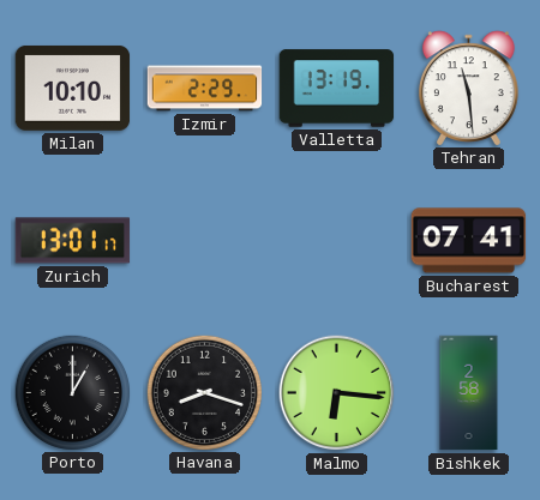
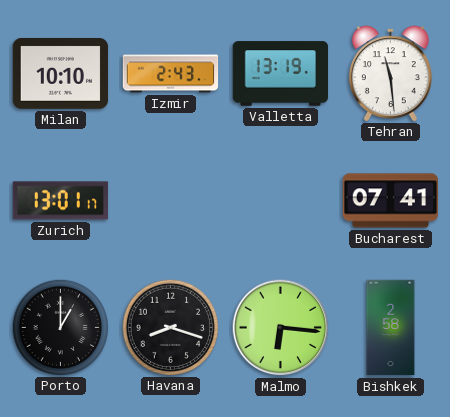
Izmir: 2:29 -> 2:43
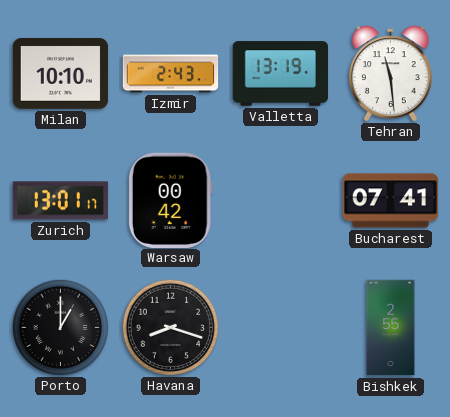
Warsaw: none -> 00:42
Malmo: 6:16 -> none
Bishkek: 2:58 -> 2:55
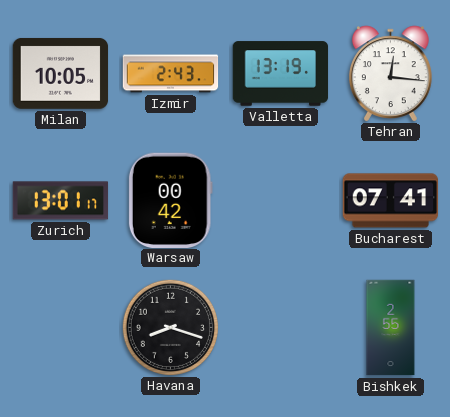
Milan: 10:10 -> 10:05
Tehran: 11:29 -> 12:16
Porto: 1:00 -> none
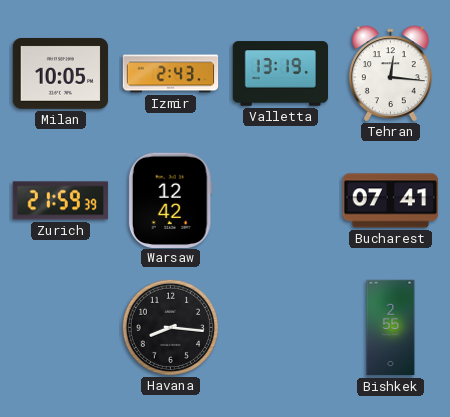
Zurich: 13:01 -> 21:59
Warsaw: 00:42 -> 12:42
Havana: 8:18 -> 8:16
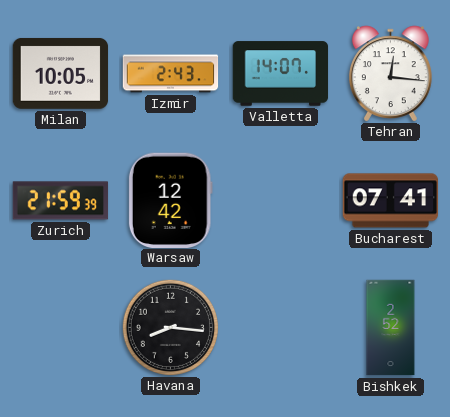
Valletta: 13:19 -> 14:07
Bishkek: 2:55 -> 2:52
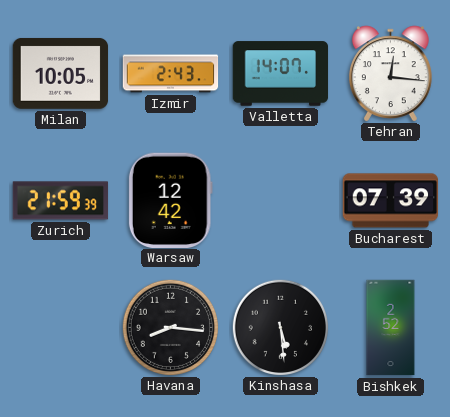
Bucharest: 07:41 -> 07:39
Kinshasa: none -> 5:29
